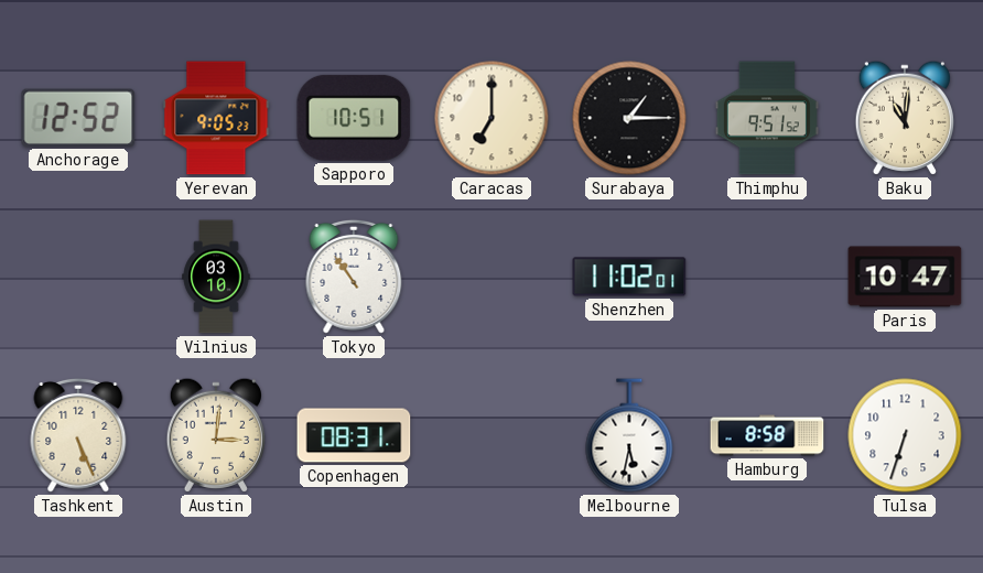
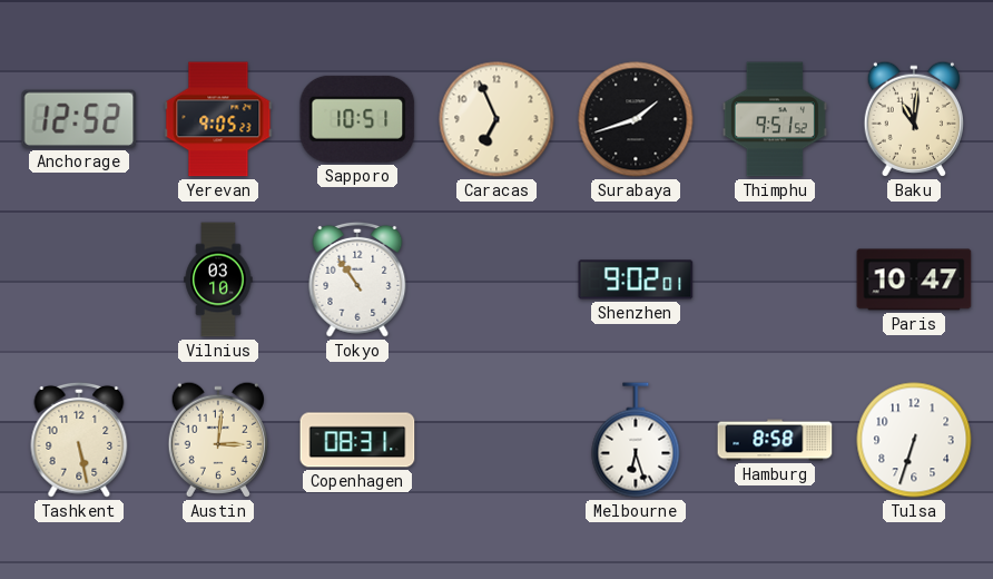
Caracas: 7:00 -> 6:56
Surabaya: 1:15 -> 1:42
Shenzhen: 11:02 -> 9:02
Tashkent: 5:26 -> 5:28
Melbourne: 5:32 -> 6:27
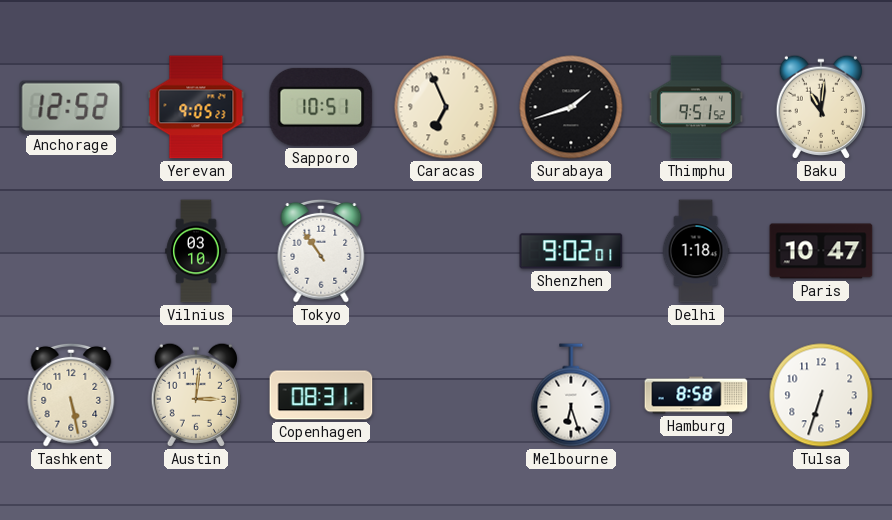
Delhi: none -> 1:18
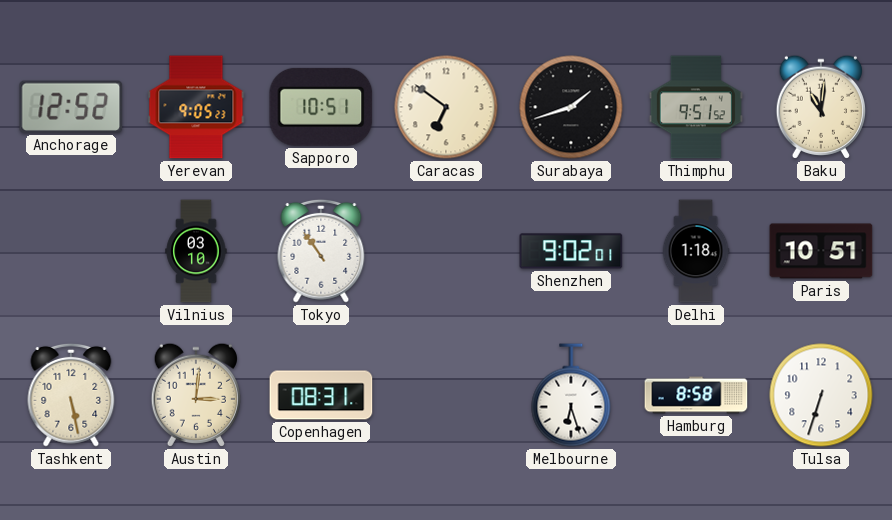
Caracas: 6:56 -> 6:51
Paris: 10:47 -> 10:51
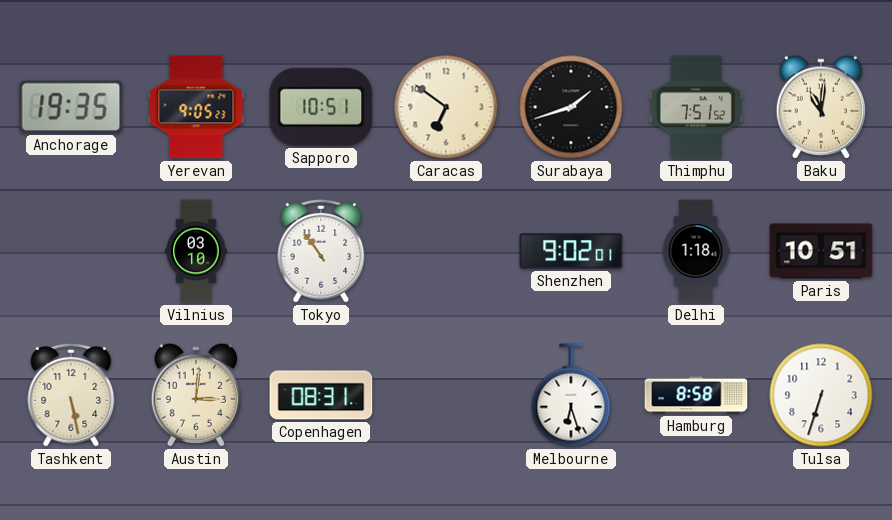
Anchorage: 12:52 -> 19:35
Thimphu: 9:51 -> 7:51
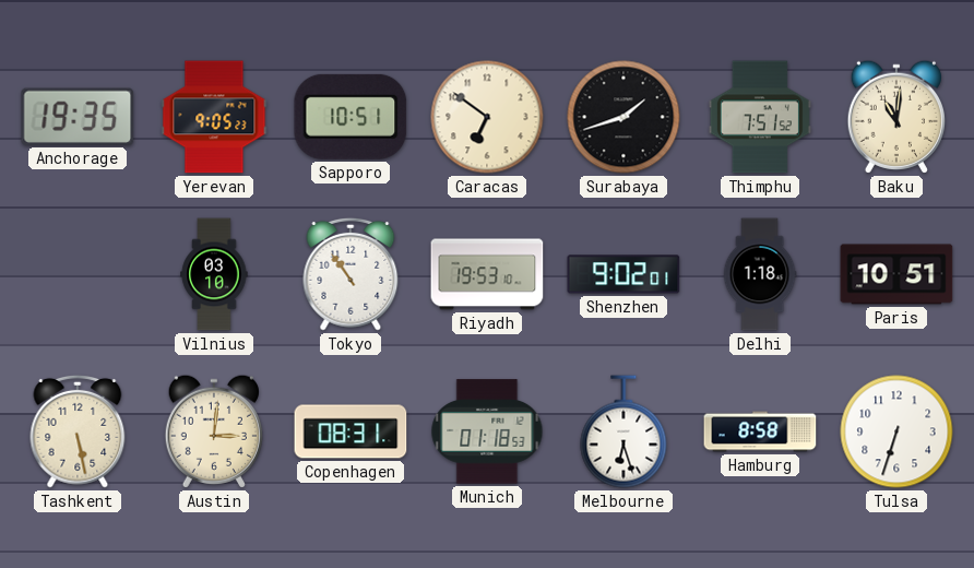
Riyadh: none -> 19:53
Munich: none -> 01:18
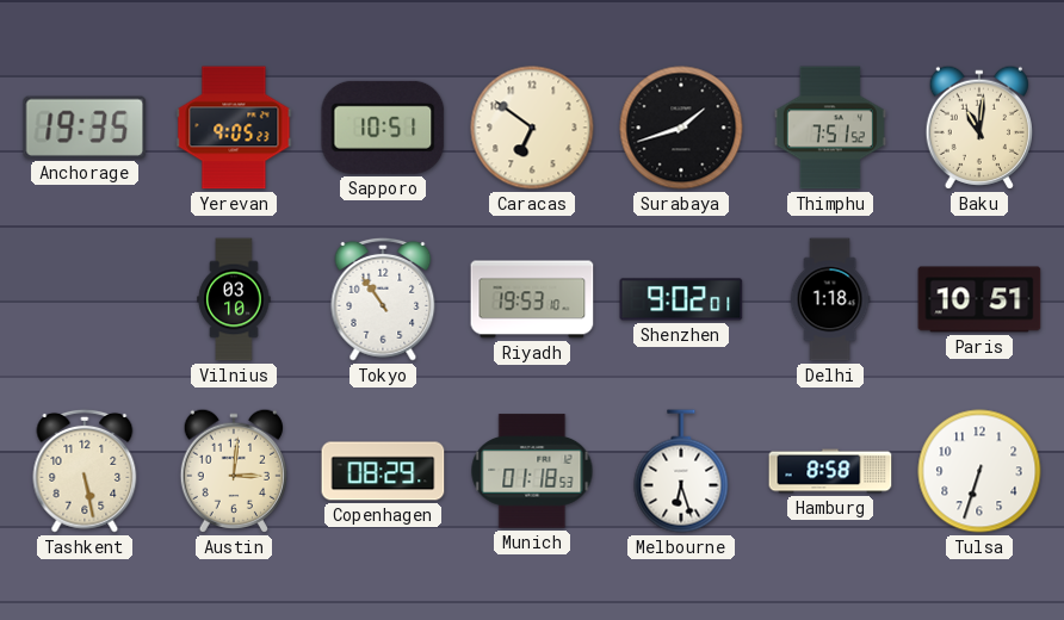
Copenhagen: 08:31 -> 08:29
